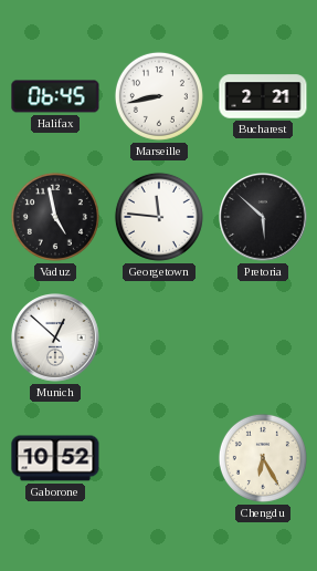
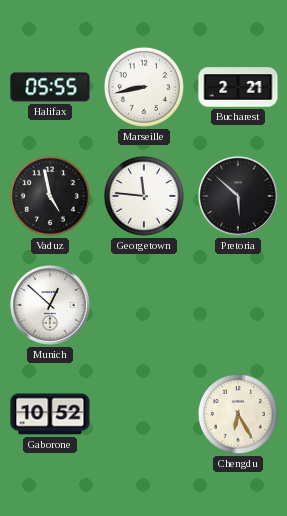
Halifax: 06:45 -> 05:55
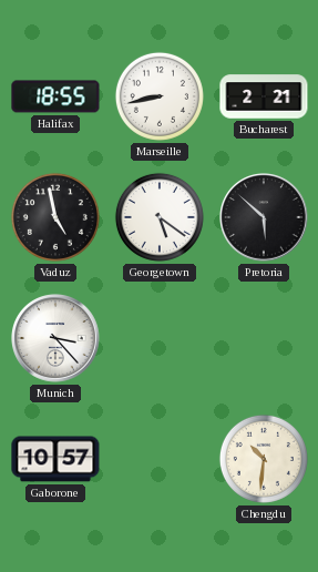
Halifax: 05:55 -> 18:55
Georgetown: 11:46 -> 5:21
Munich: 12:52 -> 3:23
Gaborone: 10:52 -> 10:57
Chengdu: 6:25 -> 10:31
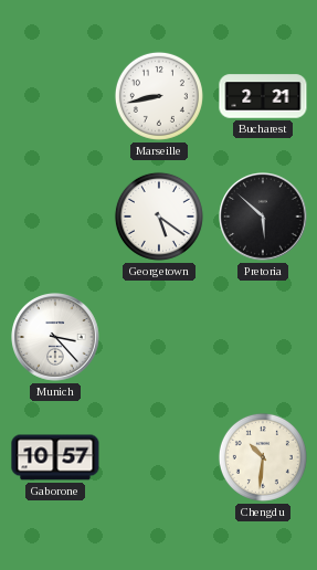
Halifax: 18:55 -> none
Vaduz: 4:58 -> none
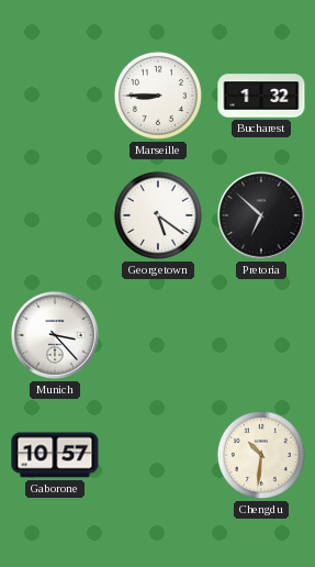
Marseille: 8:43 -> 8:45
Bucharest: 2:21 -> 1:32
Pretoria: 5:52 -> 6:52
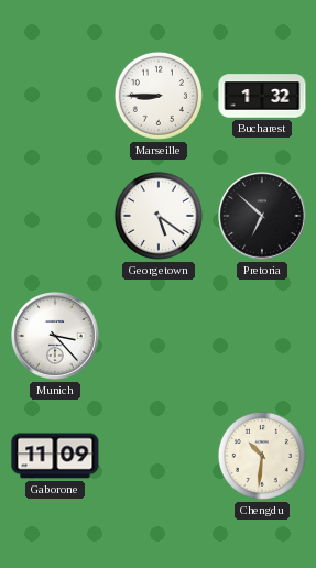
Gaborone: 10:57 -> 11:09
